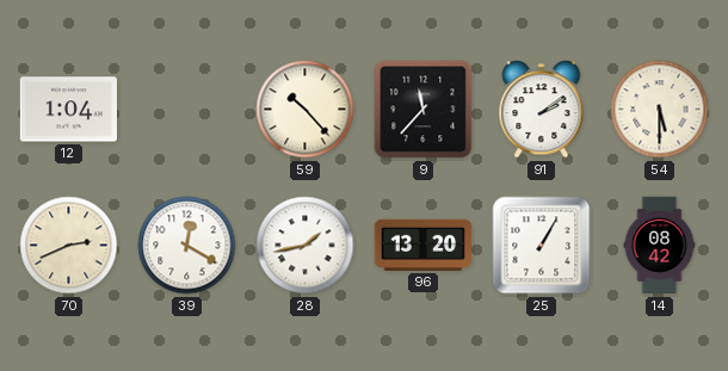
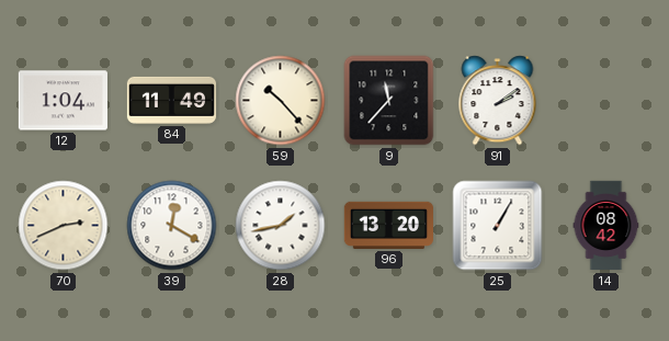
84: none -> 11:49
54: 5:30 -> none
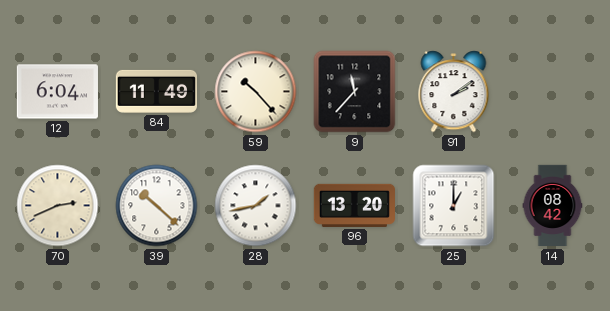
12: 1:04 -> 6:04
39: 12:20 -> 10:22
25: 1:05 -> 1:00
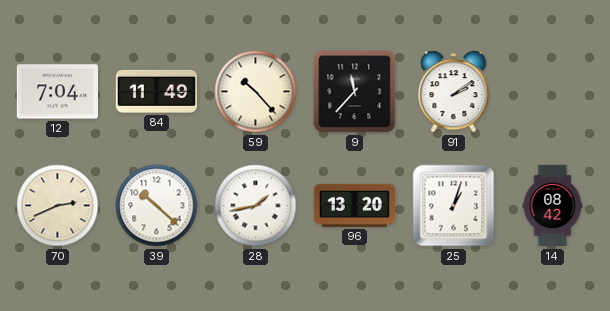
12: 6:04 -> 7:04
25: 1:00 -> 1:03
